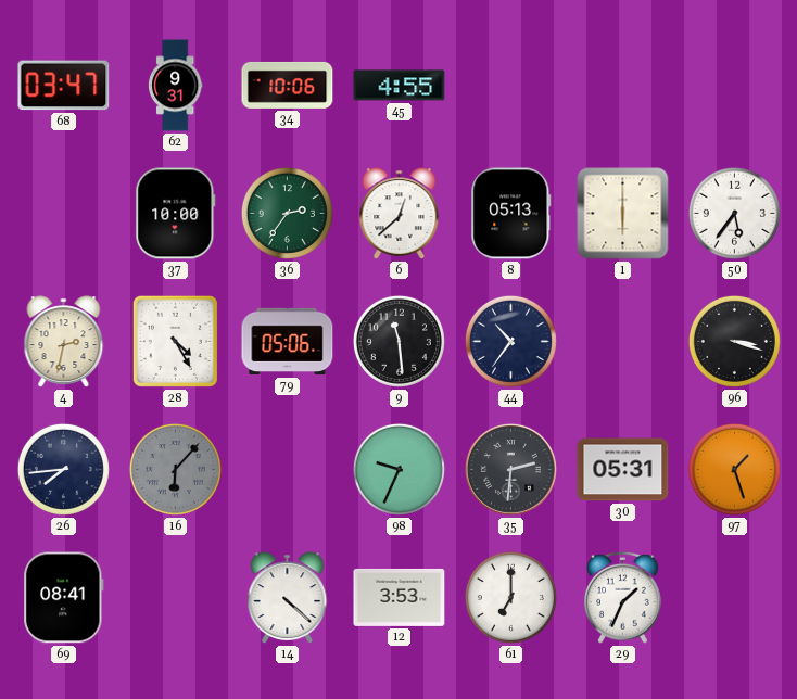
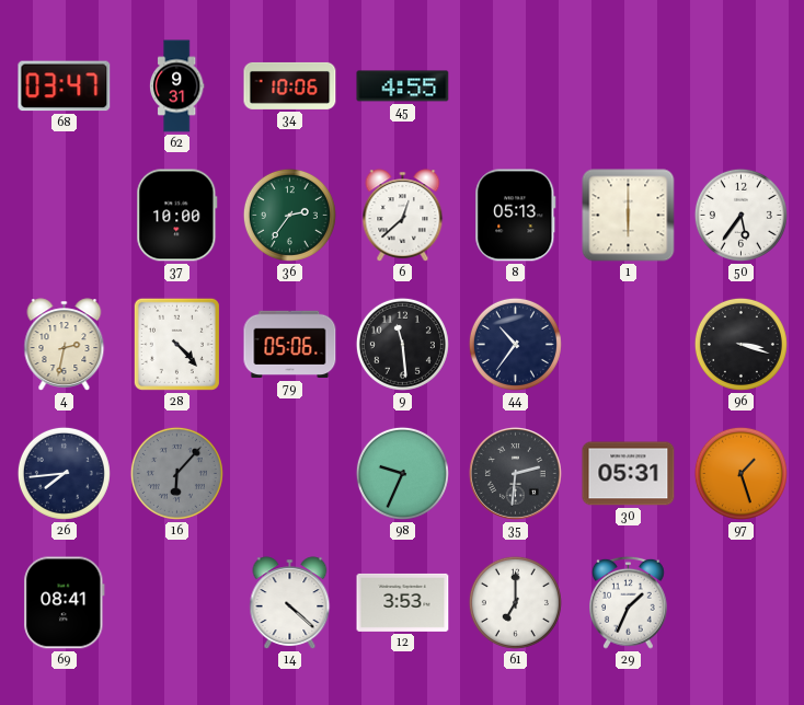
28: 4:25 -> 4:23
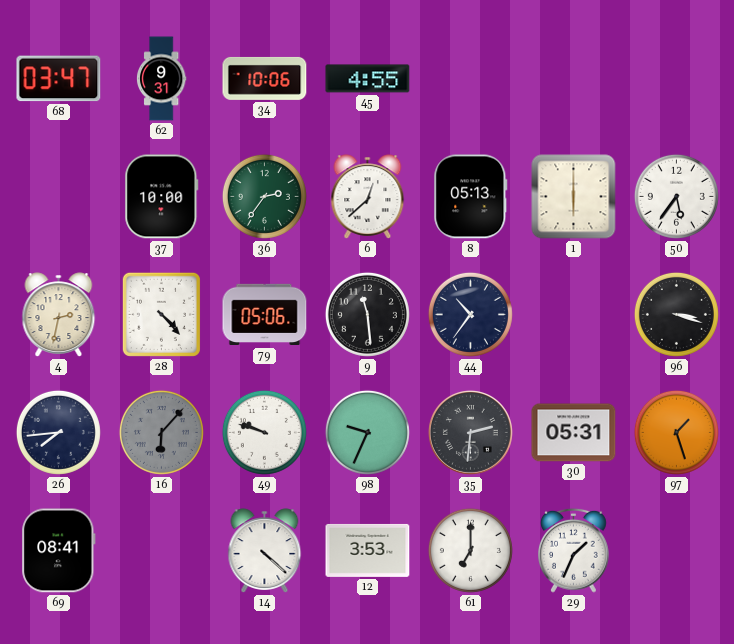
49: none -> 9:48
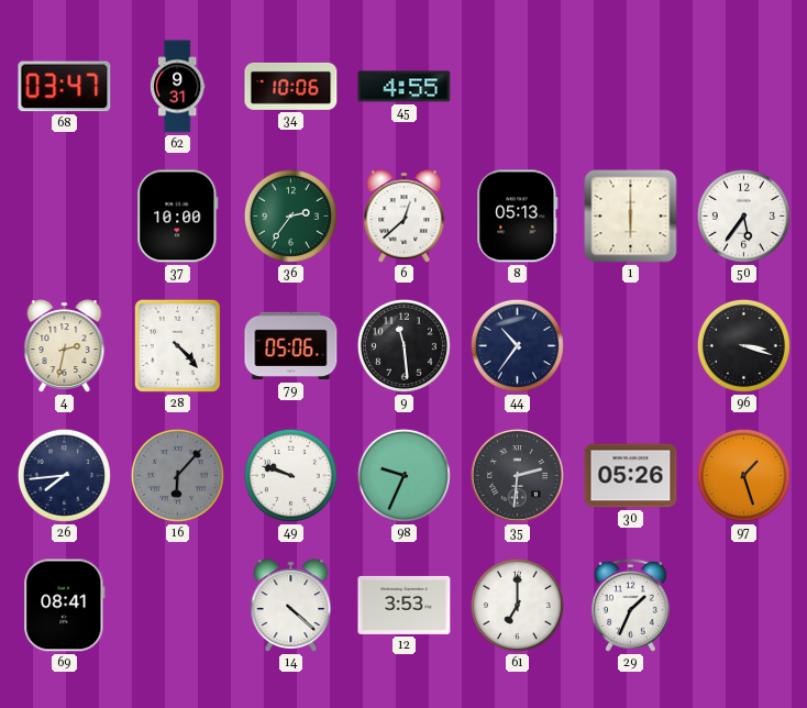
30: 05:31 -> 05:26
